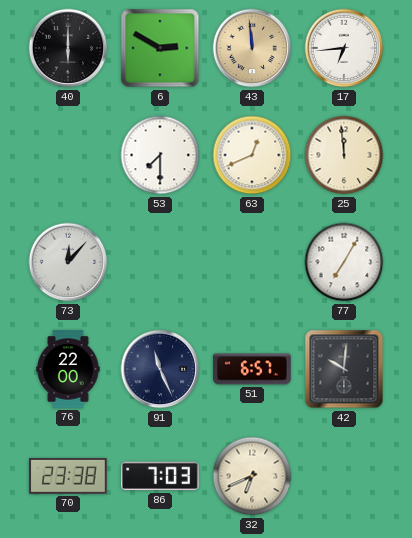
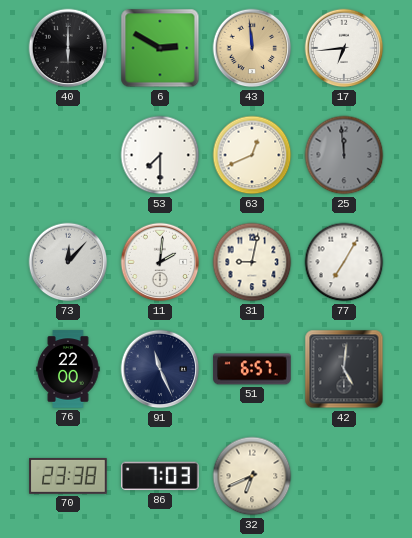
25 dial: cream -> grey
11: none -> 2:01
31: none -> 9:02
42: 10:01 -> 5:01
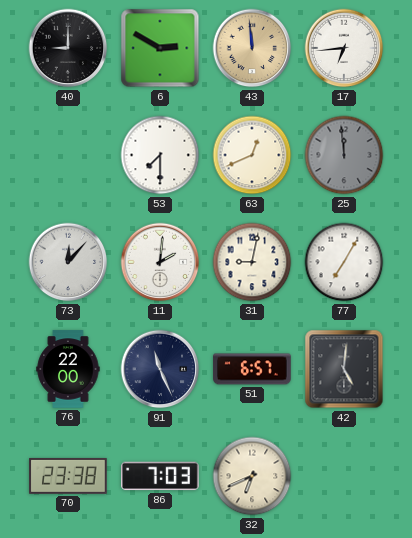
40: 6:00 -> 9:00
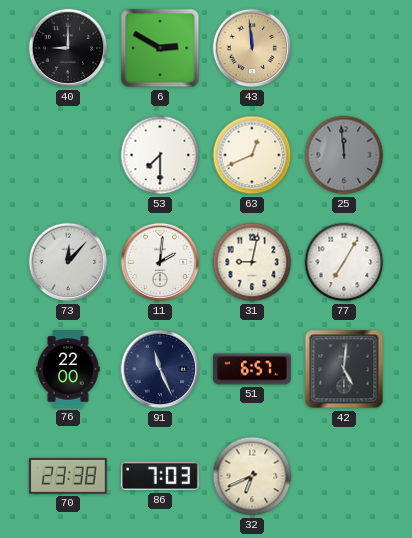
17: 6:44 -> none
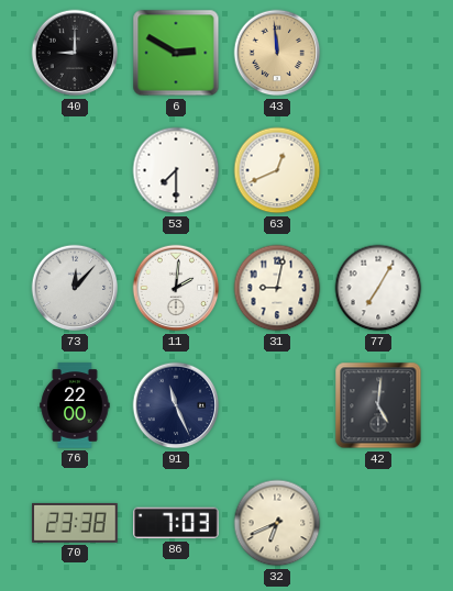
25: 11:59 -> none
51: 6:57 -> none
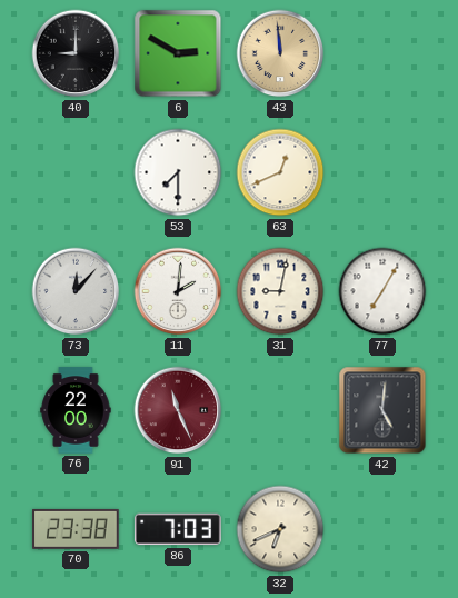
91 dial: navy -> burgundy
